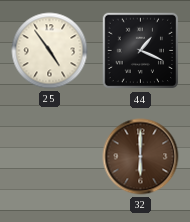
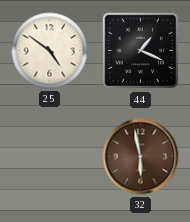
25: 4:54 -> 4:51
32: 6:00 -> 5:58
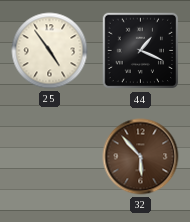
25: 4:51 -> 4:54
32: 5:58 -> 5:53
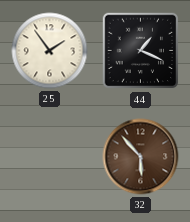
25: 4:54 -> 1:54
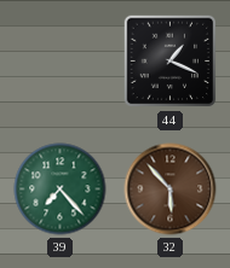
25: 1:54 -> none
39: none -> 7:23
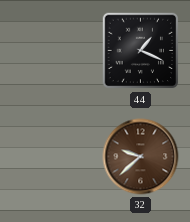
39: 7:23 -> none
32: 5:53 -> 9:38
